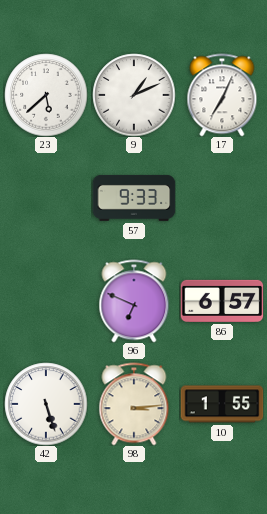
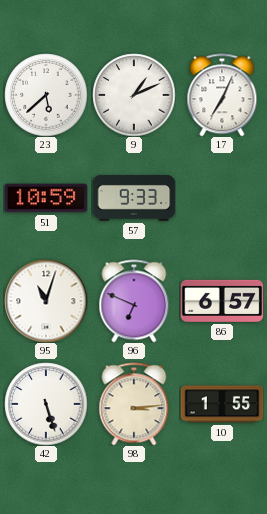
51: none -> 10:59
95: none -> 11:03
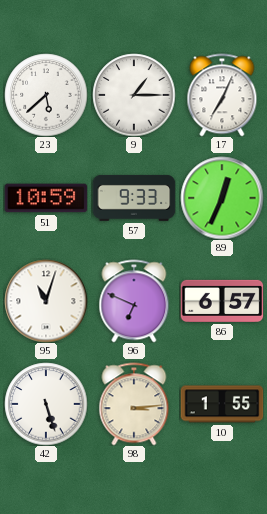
9: 1:11 -> 1:15
89: none -> 12:34
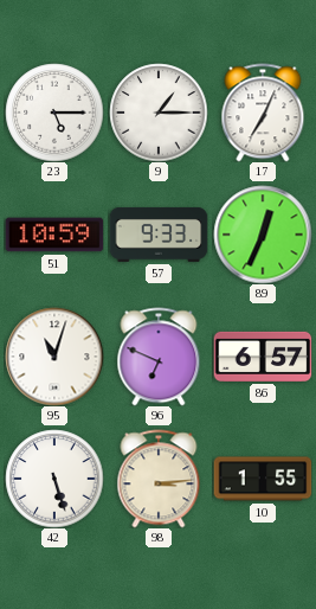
23: 5:38 -> 5:15
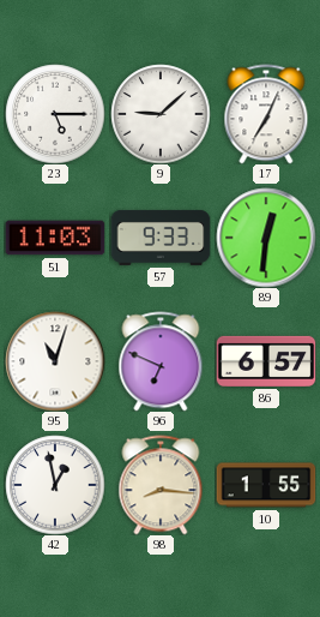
9: 1:15 -> 9:08
51: 10:59 -> 11:03
89: 12:34 -> 12:31
42: 5:27 -> 12:58
98: 3:14 -> 8:16
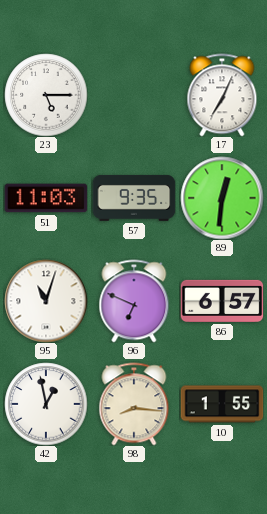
9: 9:08 -> none
57: 9:33 -> 9:35
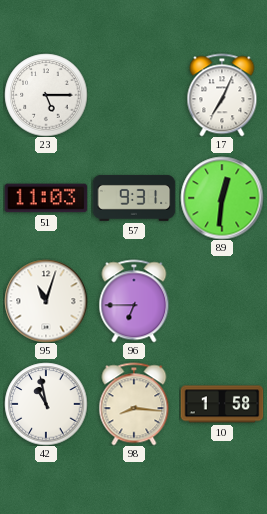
57: 9:35 -> 9:31
96: 6:49 -> 6:45
86: 6:57 -> none
42: 12:58 -> 10:58
10: 1:55 -> 1:58
